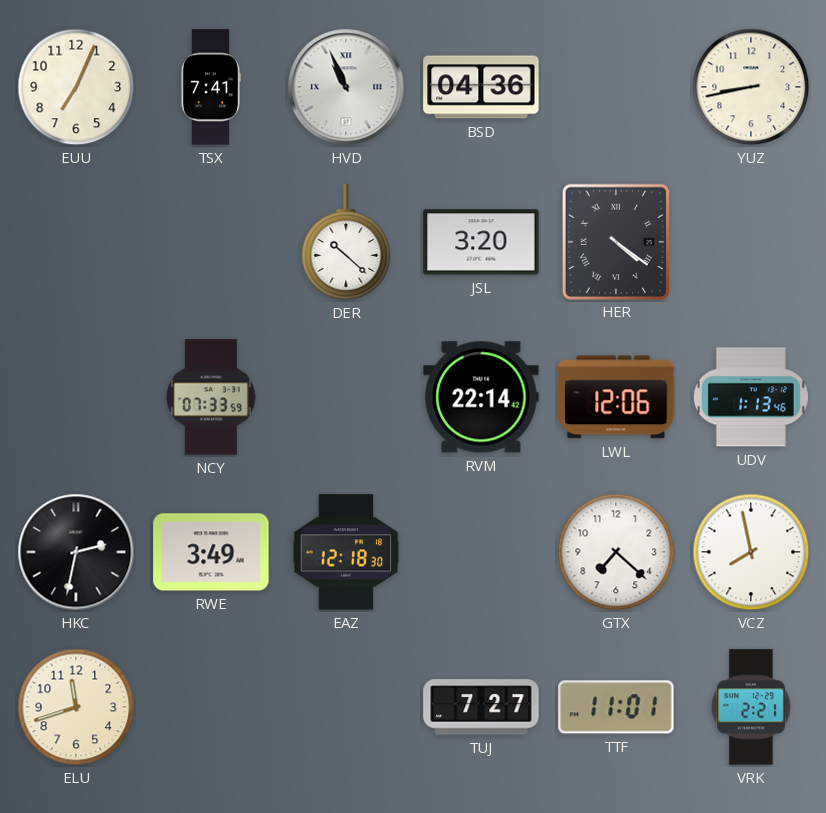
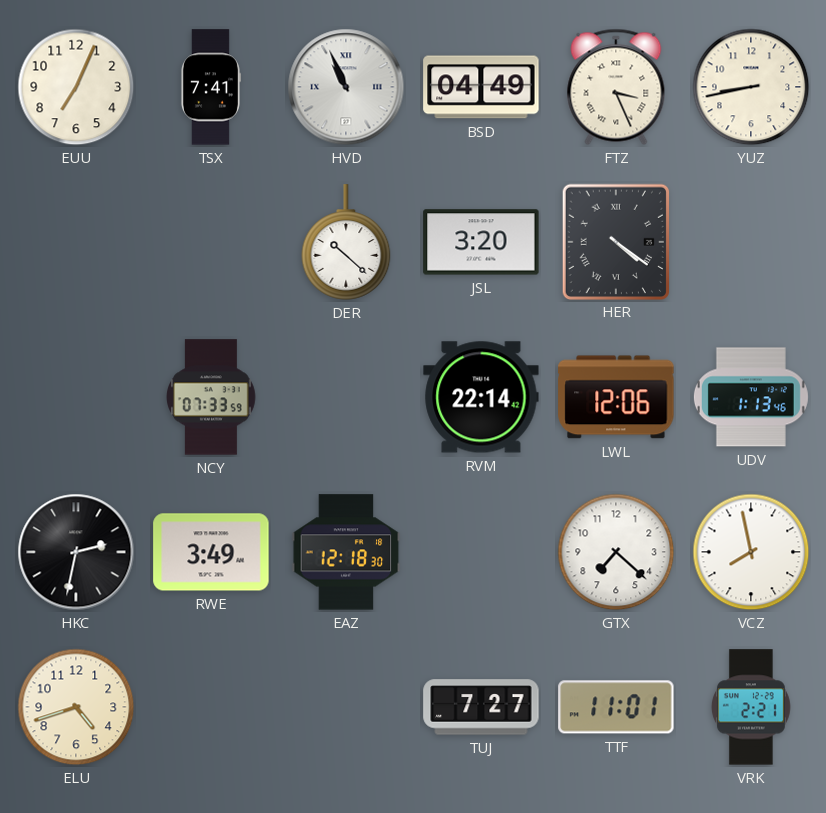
BSD: 04:36 -> 04:49
FTZ: none -> 3:26
ELU: 11:42 -> 4:42
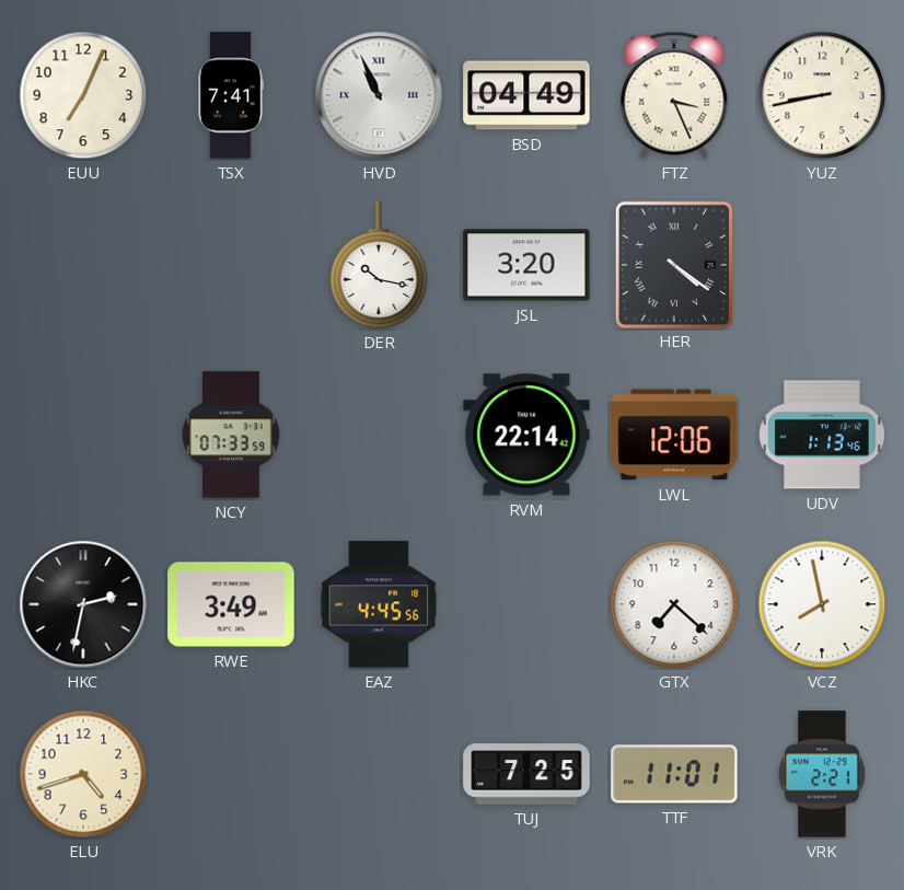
DER: 10:22 -> 10:17
EAZ: 12:18 -> 4:45
TUJ: 7:27 -> 7:25
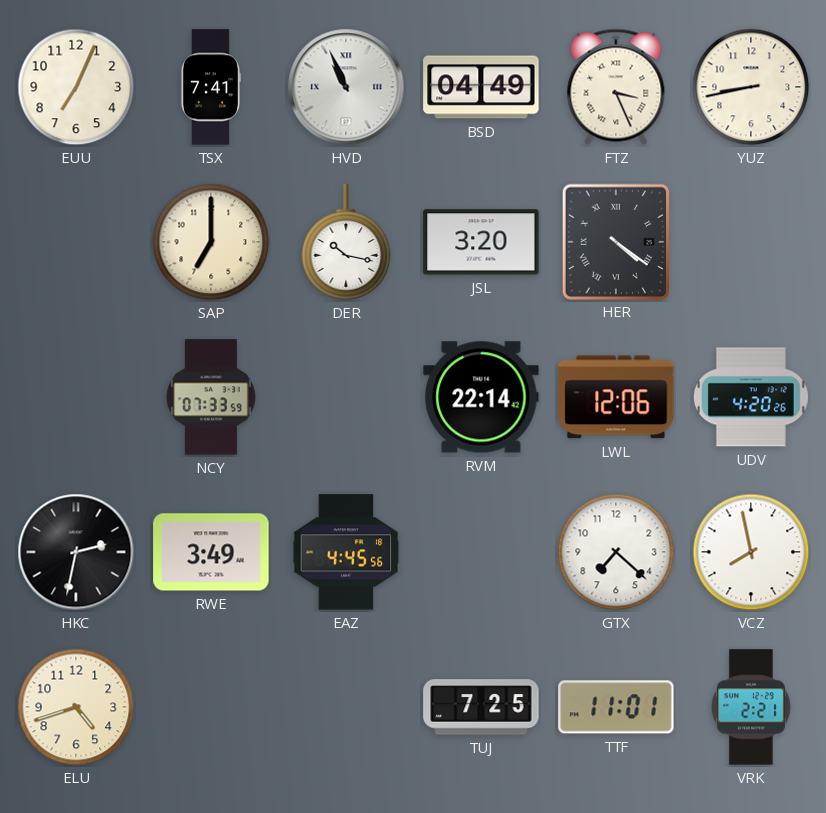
SAP: none -> 7:00
UDV: 1:13 -> 4:20
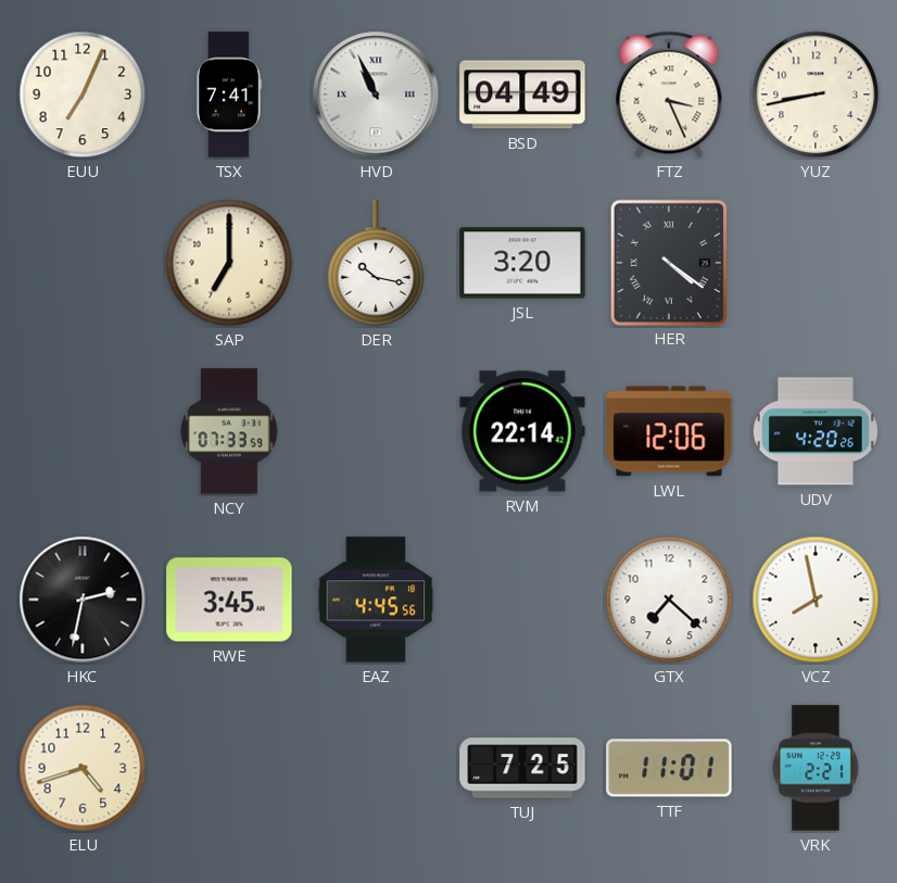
RWE: 3:49 -> 3:45
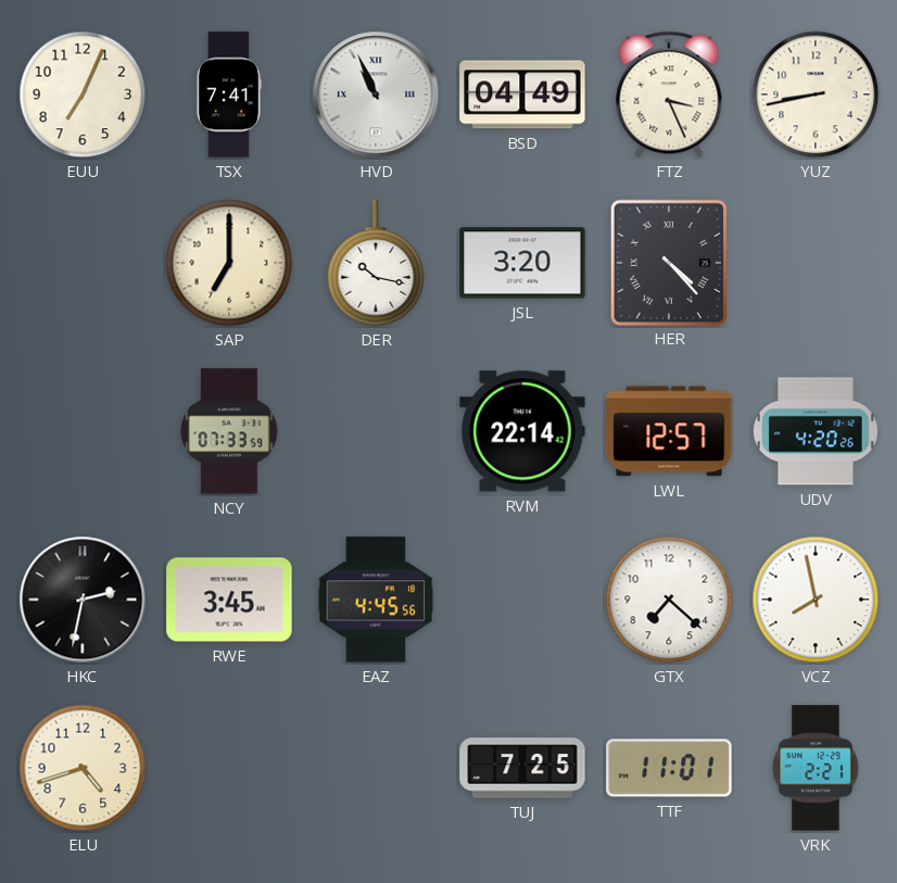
HER: 4:21 -> 4:23
LWL: 12:06 -> 12:57
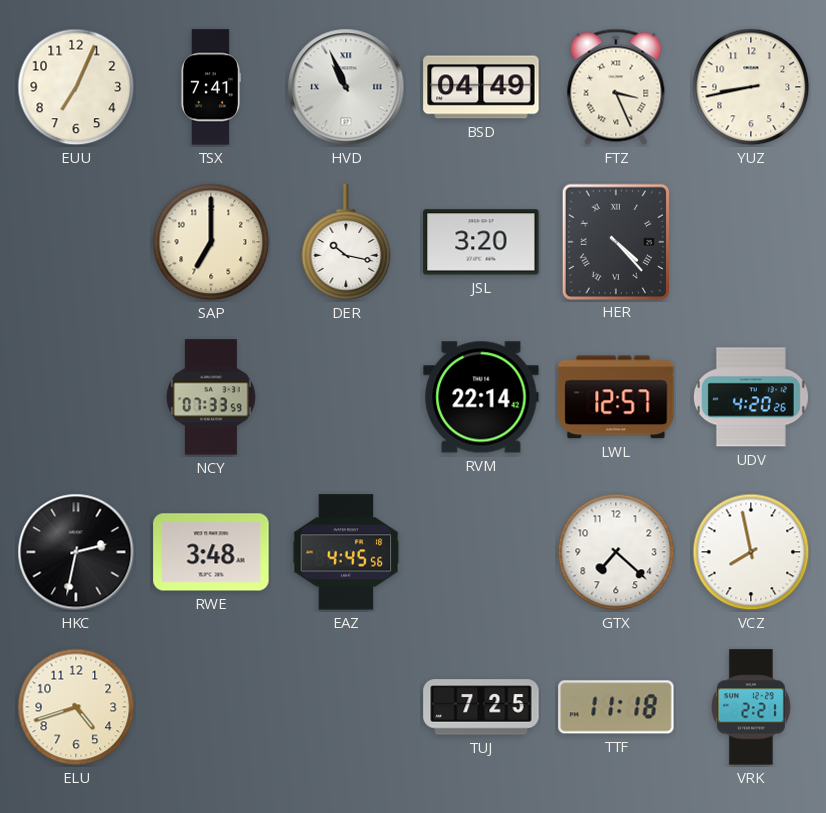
RWE: 3:45 -> 3:48
TTF: 11:01 -> 11:18
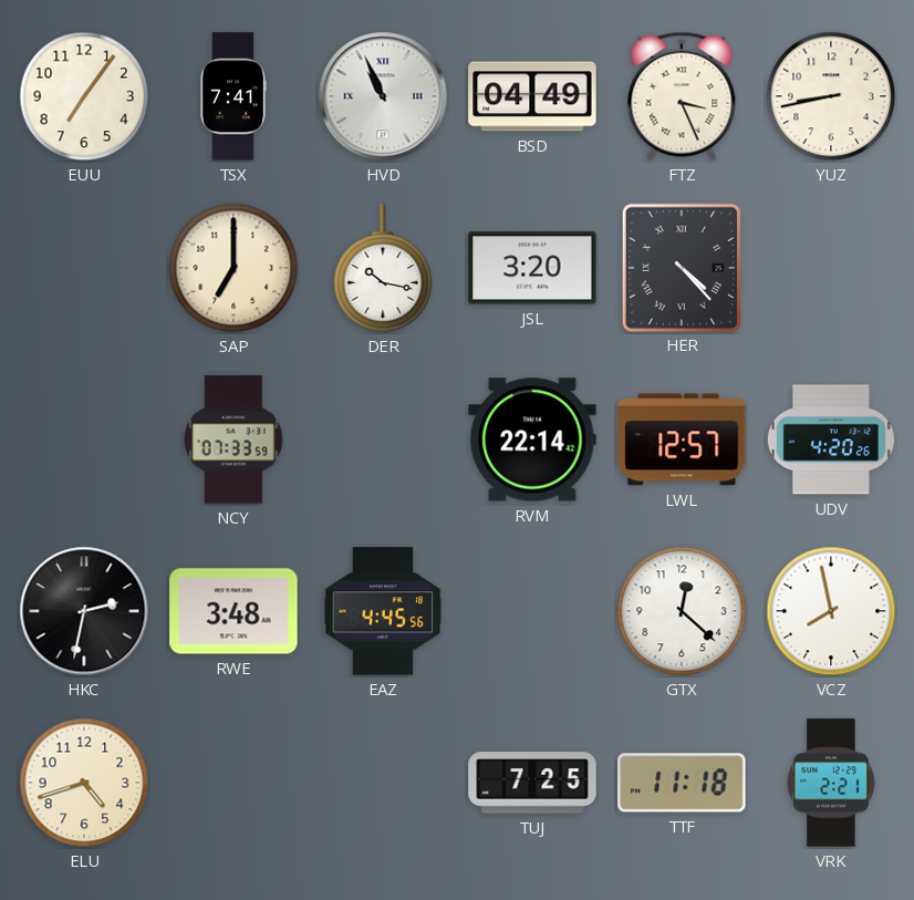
EUU: 7:04 -> 7:06
GTX: 7:22 -> 12:22
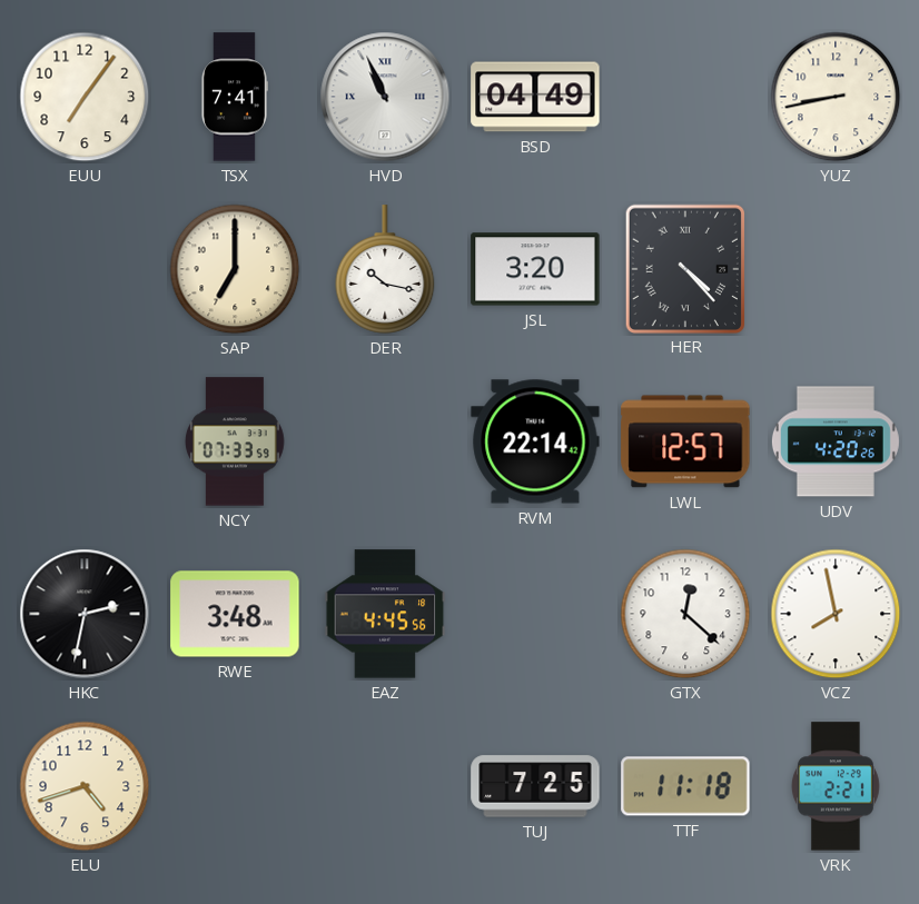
FTZ: 3:26 -> none
